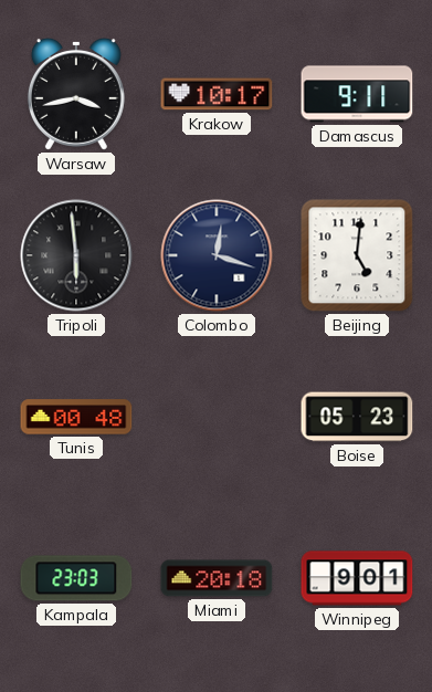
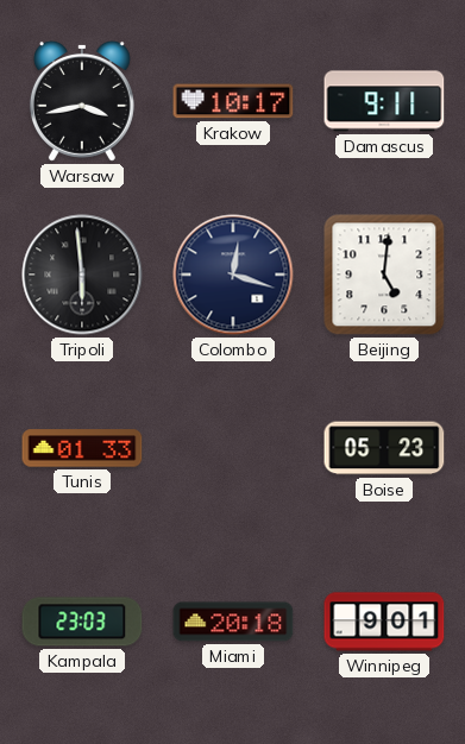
Tunis: 00:48 -> 01:33
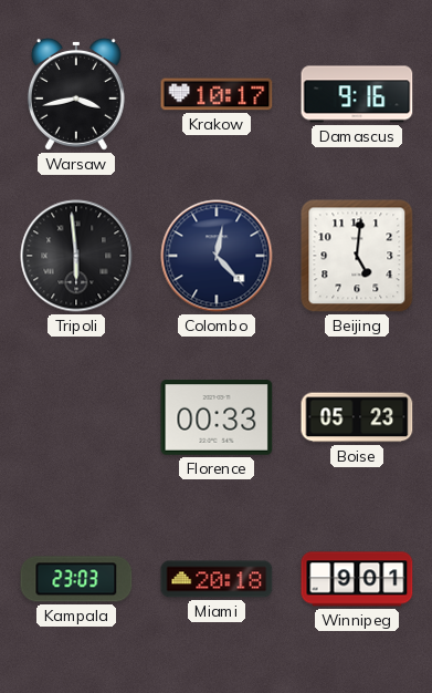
Damascus: 9:11 -> 9:16
Colombo: 12:18 -> 12:23
Tunis: 01:33 -> none
Florence: none -> 00:33
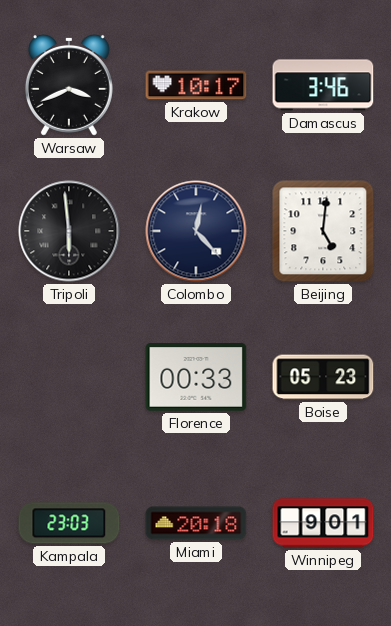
Warsaw: 3:43 -> 3:41
Damascus: 9:16 -> 3:46
